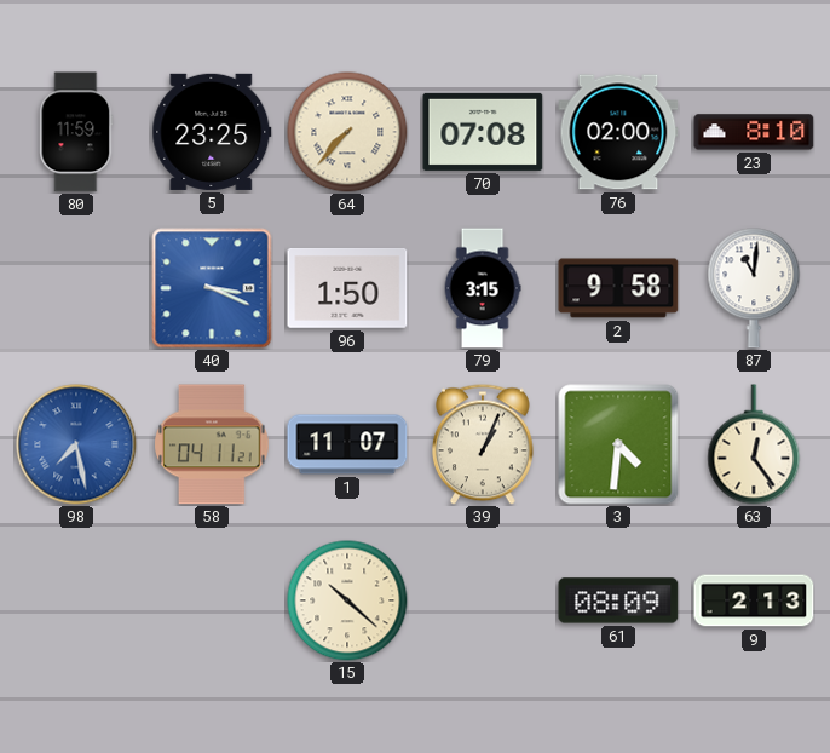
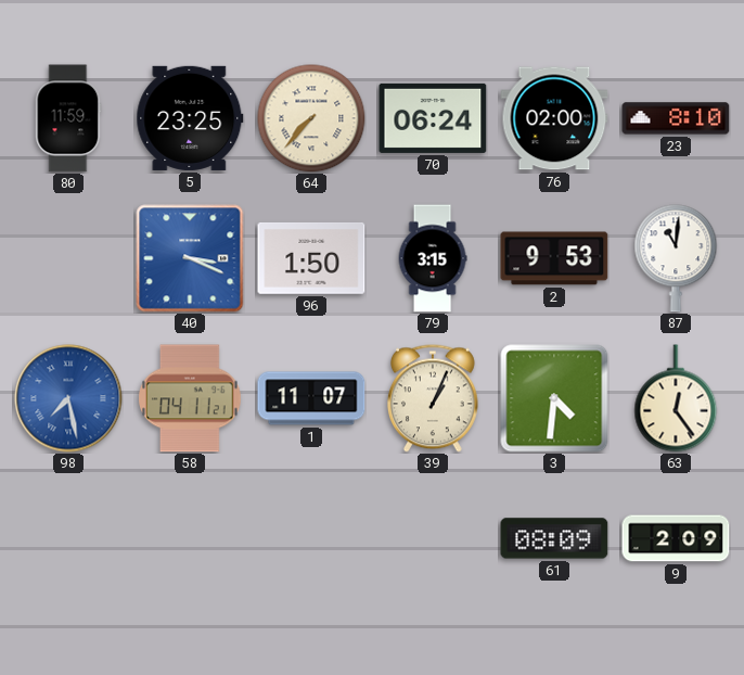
70: 07:08 -> 06:24
2: 9:58 -> 9:53
15: 10:22 -> none
9: 2:13 -> 2:09
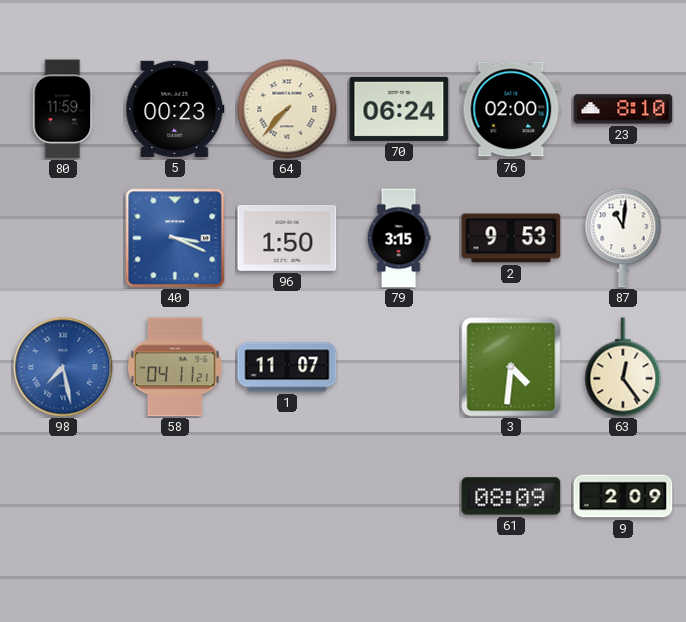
5: 23:25 -> 00:23
39: 1:04 -> none
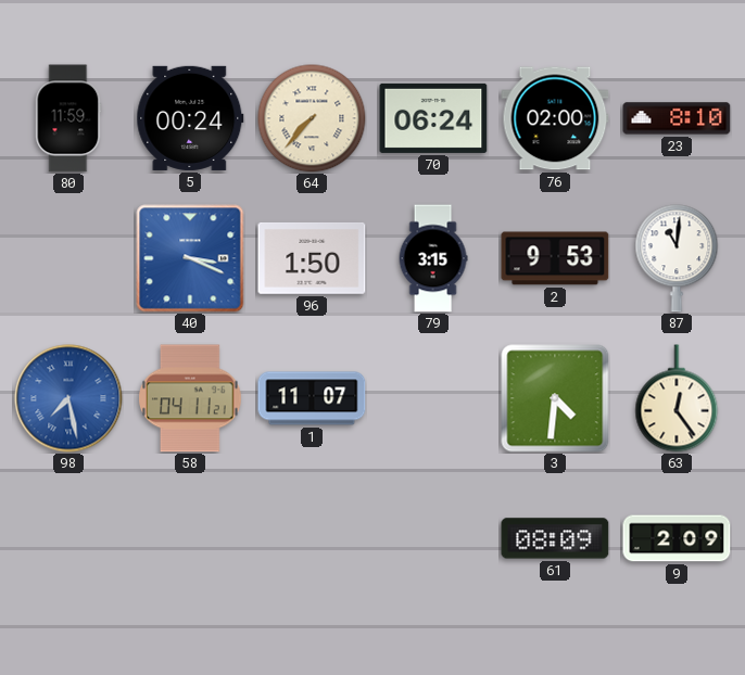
5: 00:23 -> 00:24
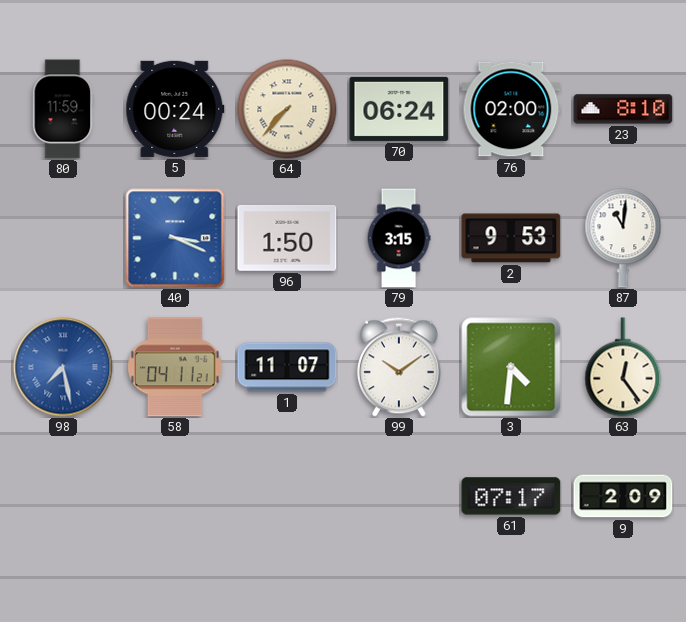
99: none -> 10:09
61: 08:09 -> 07:17
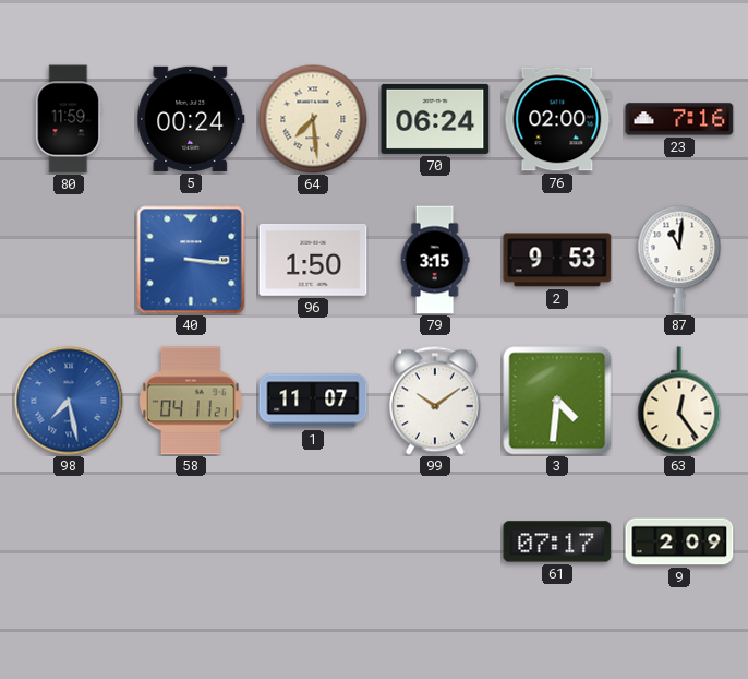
64: 7:37 -> 7:29
23: 8:10 -> 7:16
40: 3:19 -> 3:16
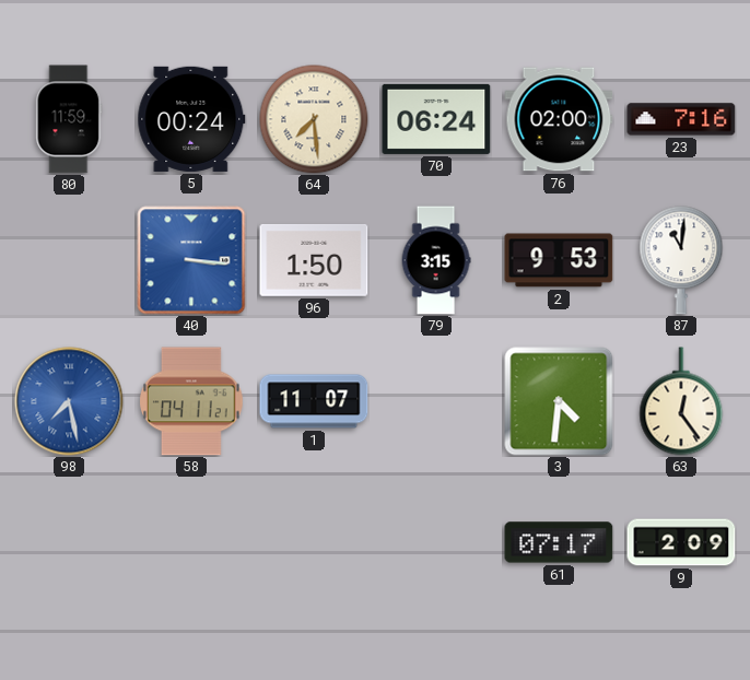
99: 10:09 -> none
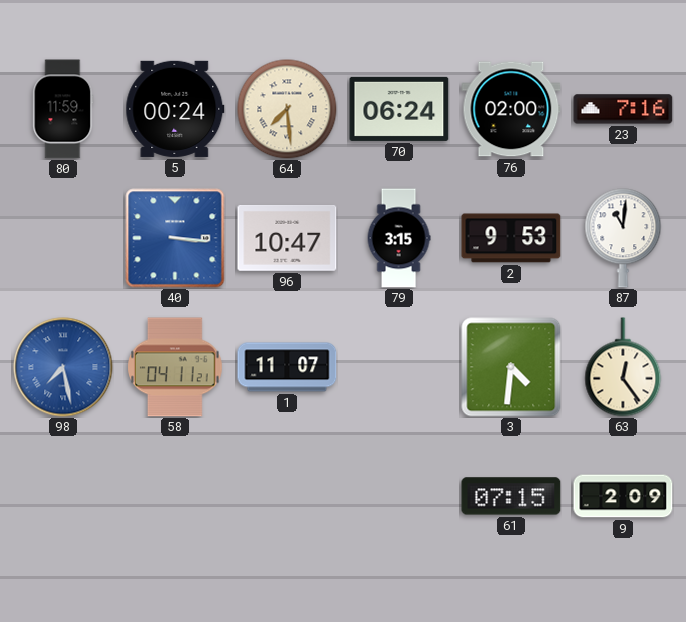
96: 1:50 -> 10:47
61: 07:17 -> 07:15
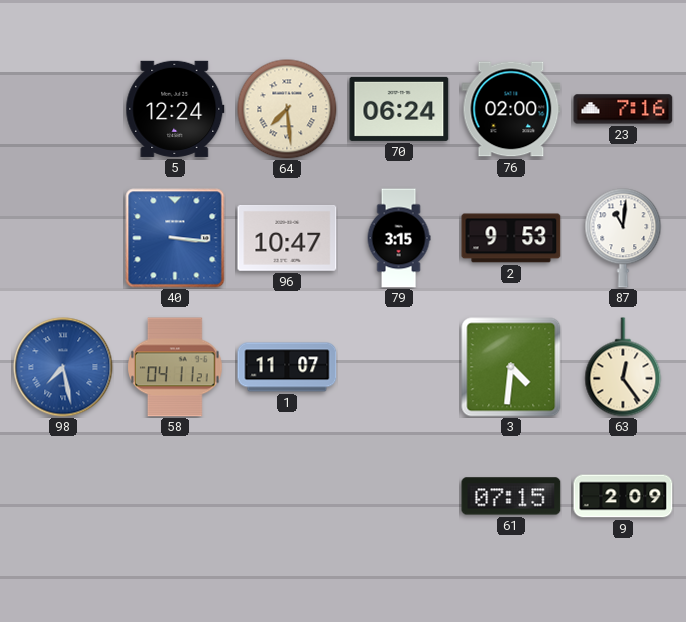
80: 11:59 -> none
5: 00:24 -> 12:24
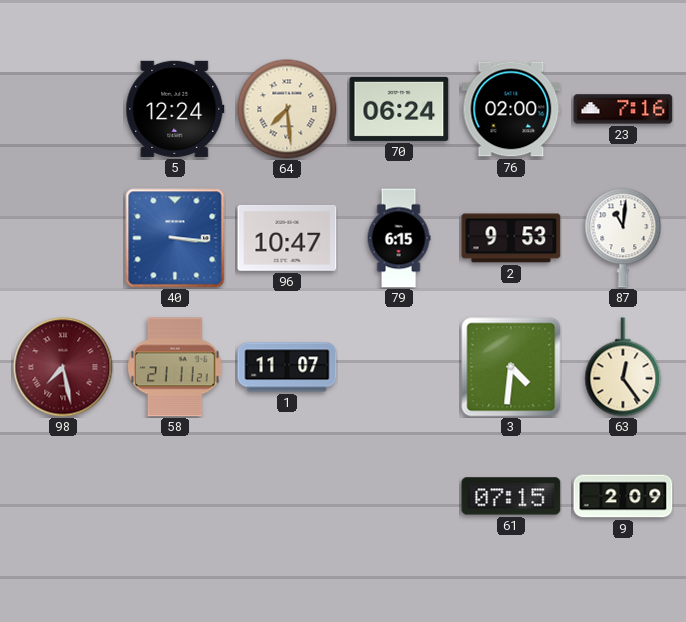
79: 3:15 -> 6:15
98 dial: blue -> burgundy
58: 04:11 -> 21:11
